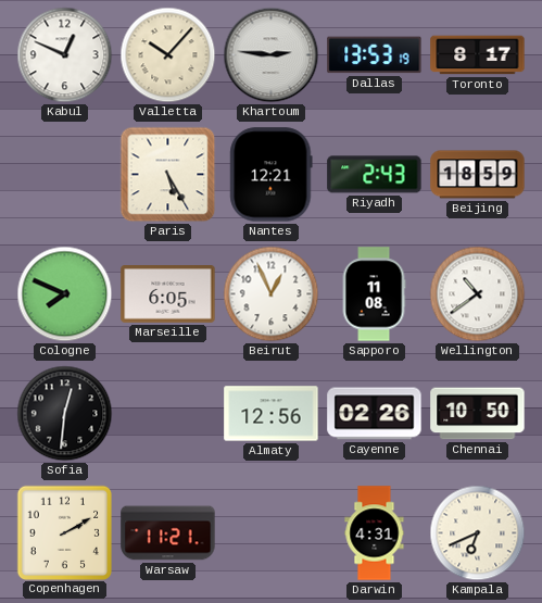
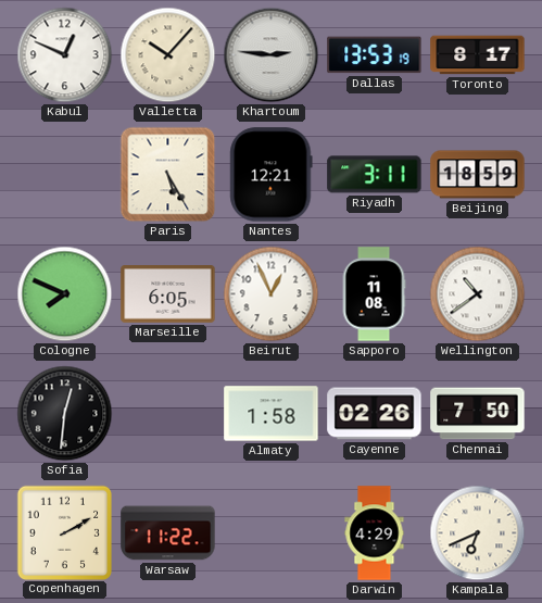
Riyadh: 2:43 -> 3:11
Almaty: 12:56 -> 1:58
Chennai: 10:50 -> 7:50
Warsaw: 11:21 -> 11:22
Darwin: 4:31 -> 4:29
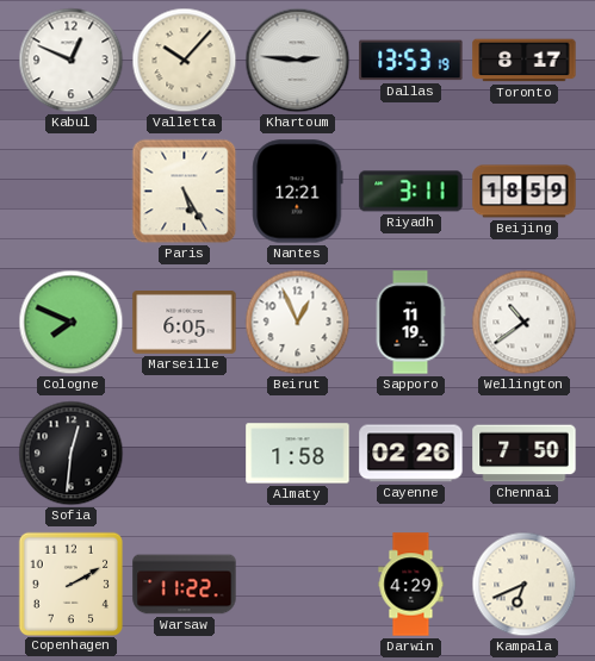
Sapporo: 11:08 -> 11:19
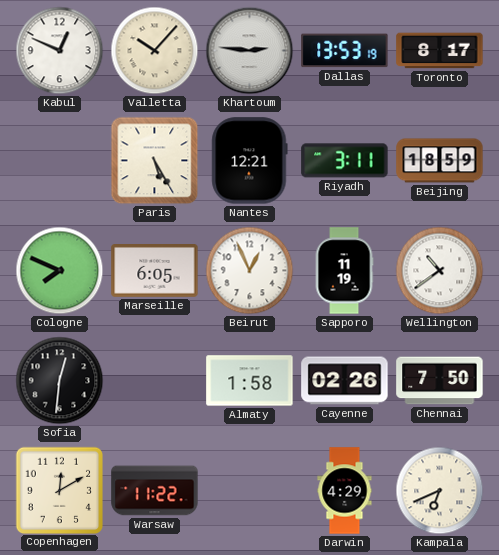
Copenhagen: 2:10 -> 12:10
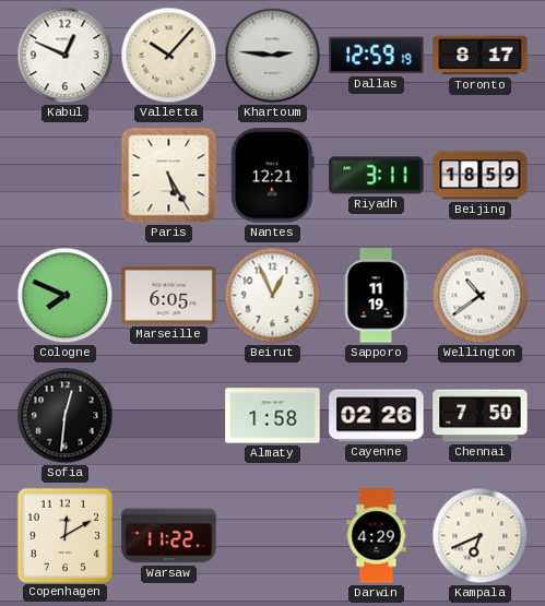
Dallas: 13:53 -> 12:59
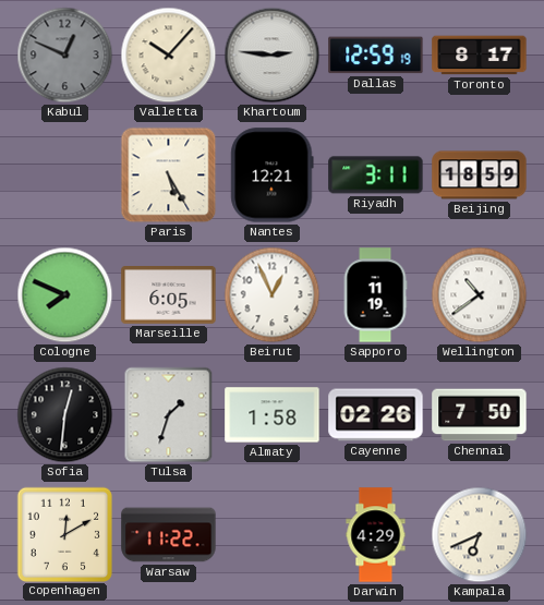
Kabul dial: white -> grey
Tulsa: none -> 1:33
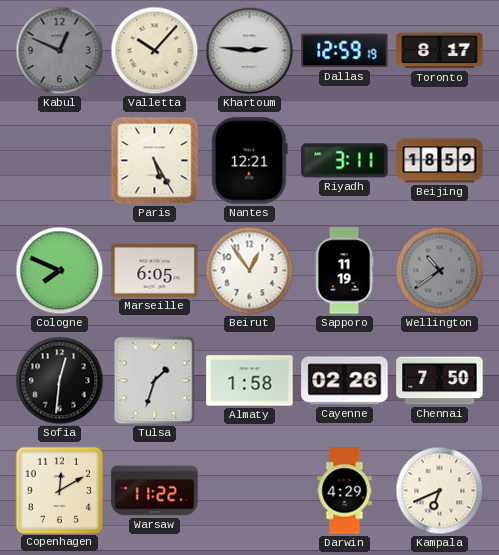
Beirut: 12:56 -> 12:54
Wellington dial: white -> grey
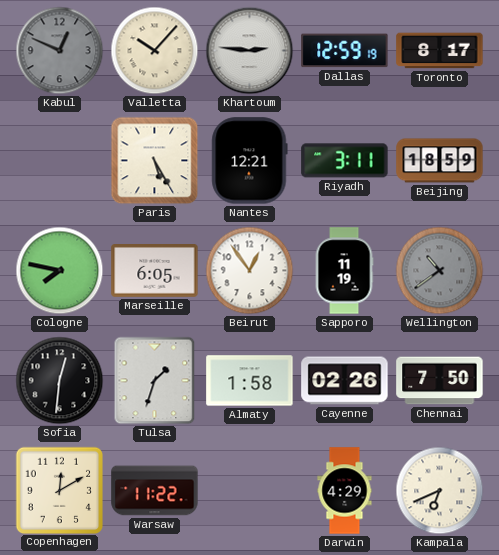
Cologne: 7:49 -> 7:47
